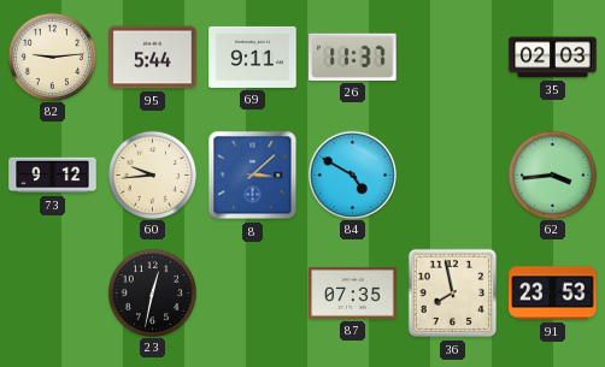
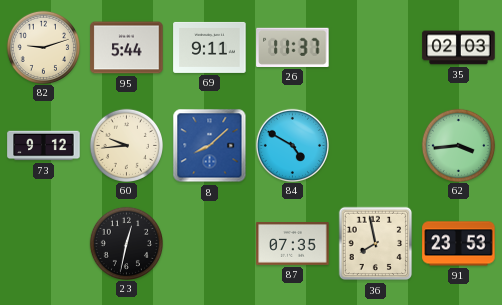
82: 9:14 -> 9:12
8: 3:08 -> 8:08
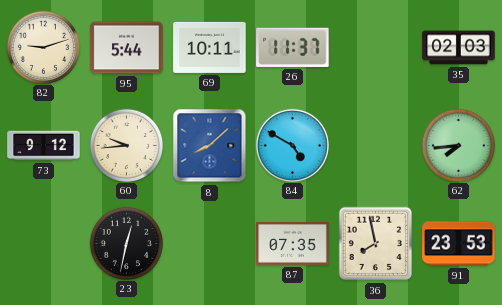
69: 9:11 -> 10:11
62: 3:44 -> 7:44
